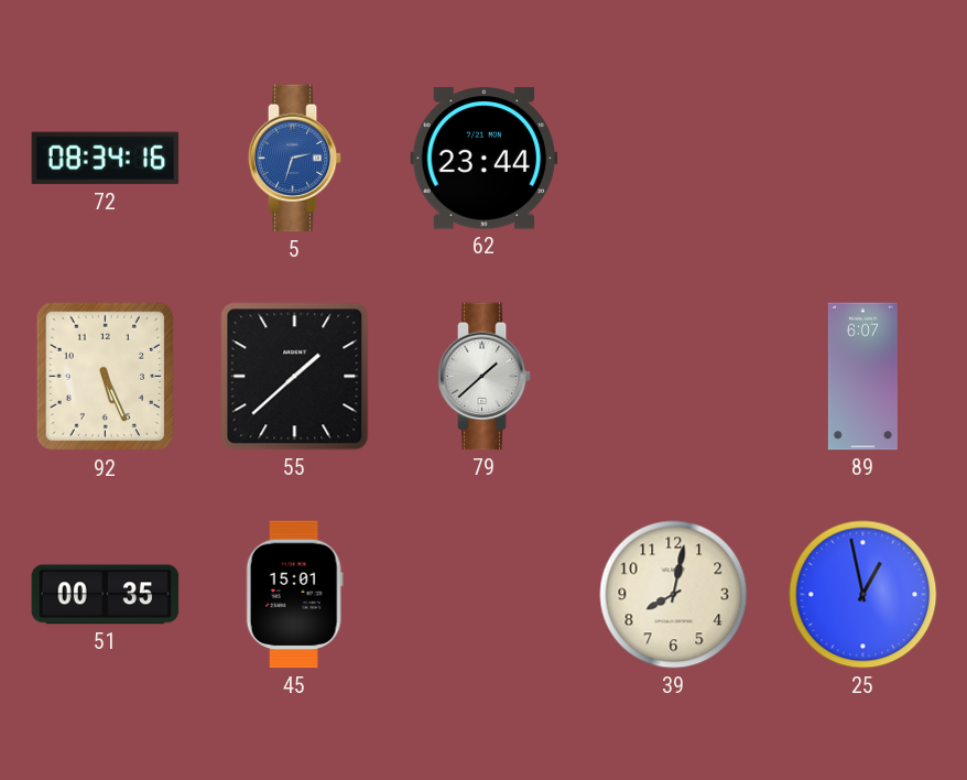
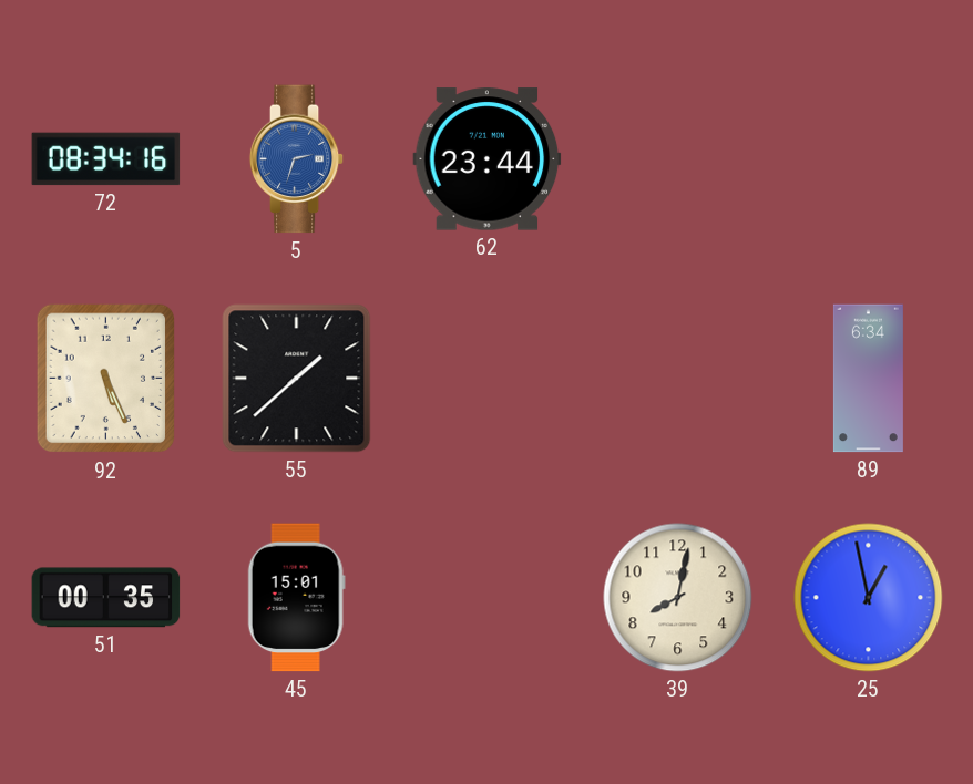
79: 1:38 -> none
89: 6:07 -> 6:34
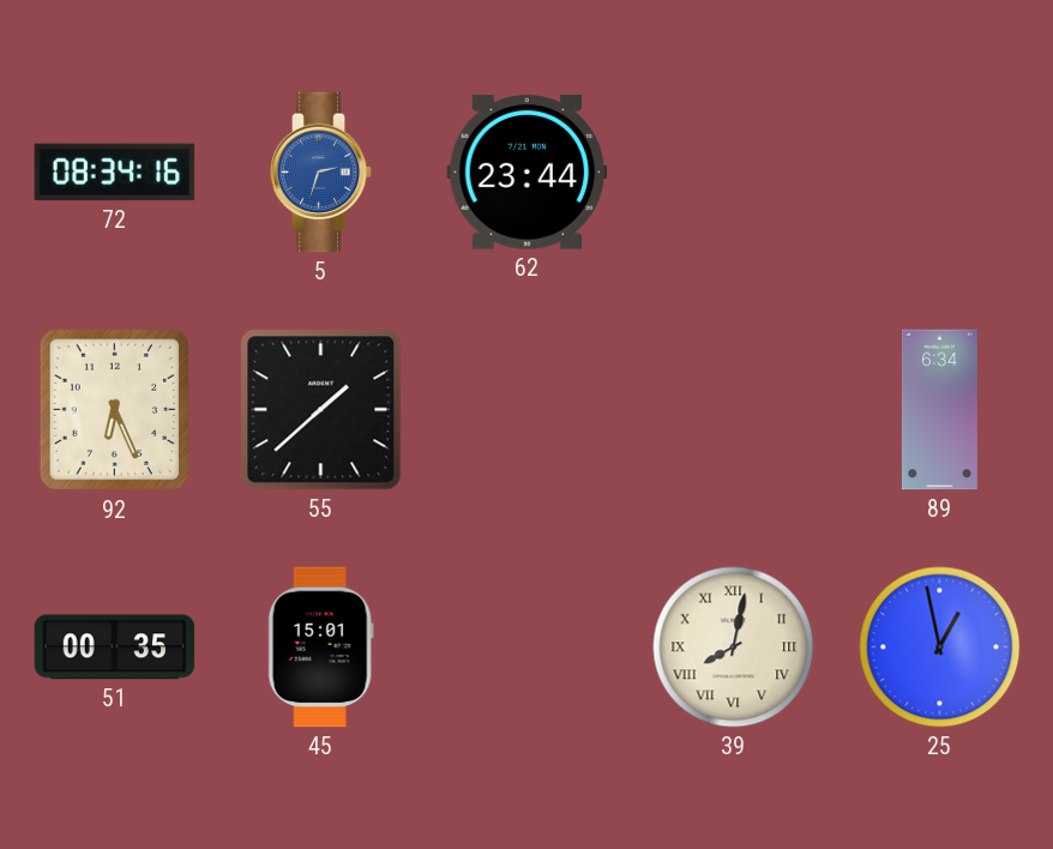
92: 5:26 -> 6:26
39 numerals: Arabic -> Roman
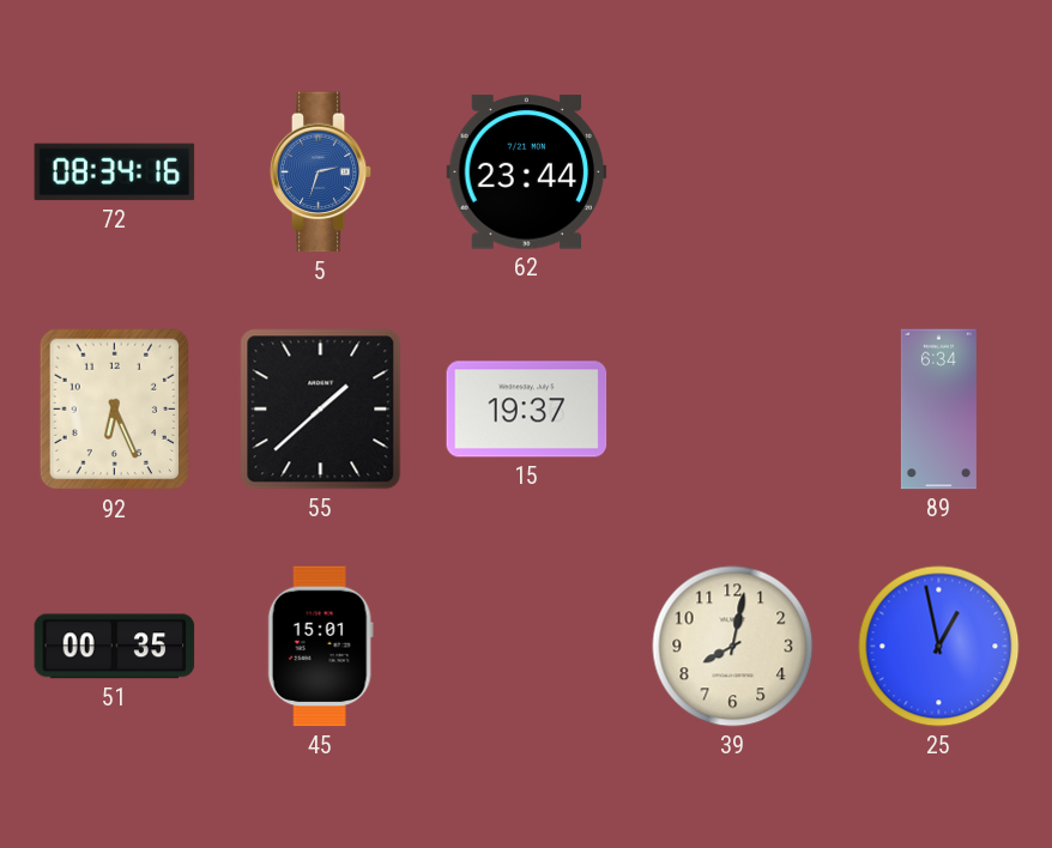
15: none -> 19:37
39 numerals: Roman -> Arabic
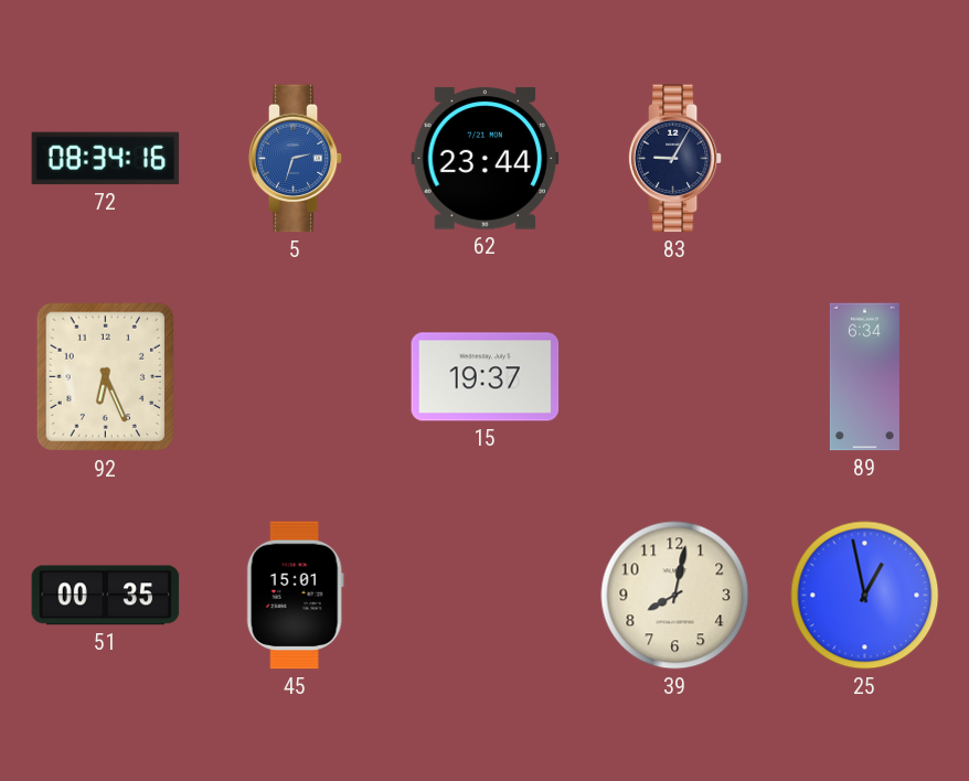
83: none -> 9:05
55: 1:38 -> none
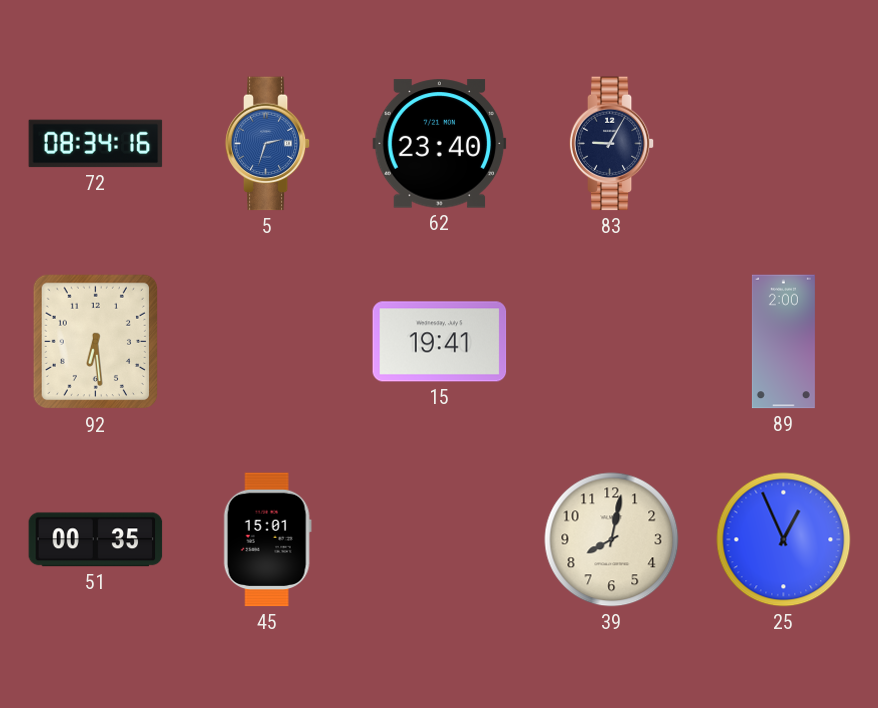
62: 23:44 -> 23:40
92: 6:26 -> 6:29
15: 19:37 -> 19:41
89: 6:34 -> 2:00
25: 12:58 -> 12:56
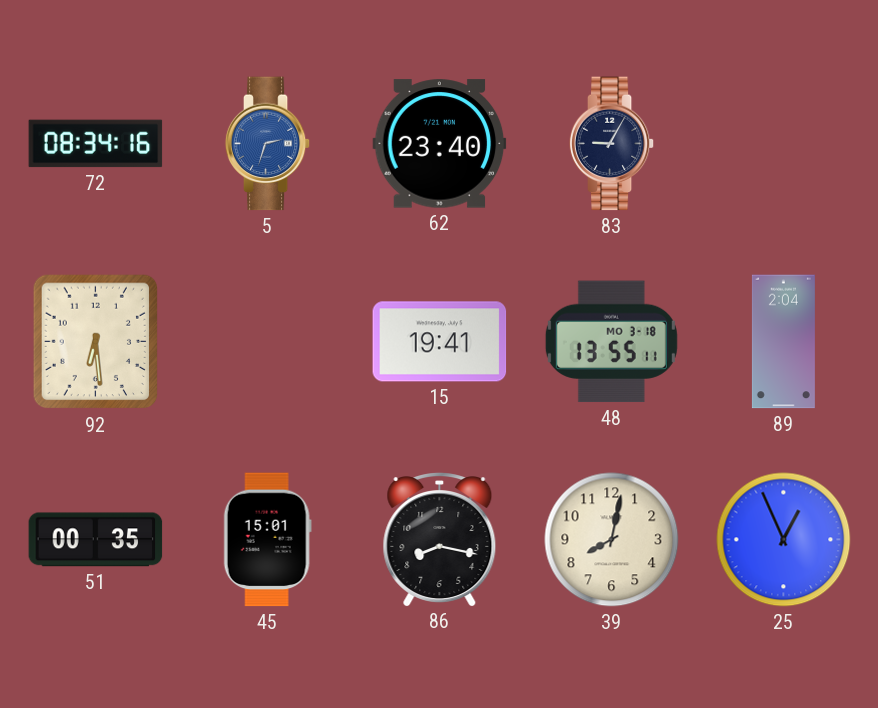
48: none -> 13:55
89: 2:00 -> 2:04
86: none -> 8:17
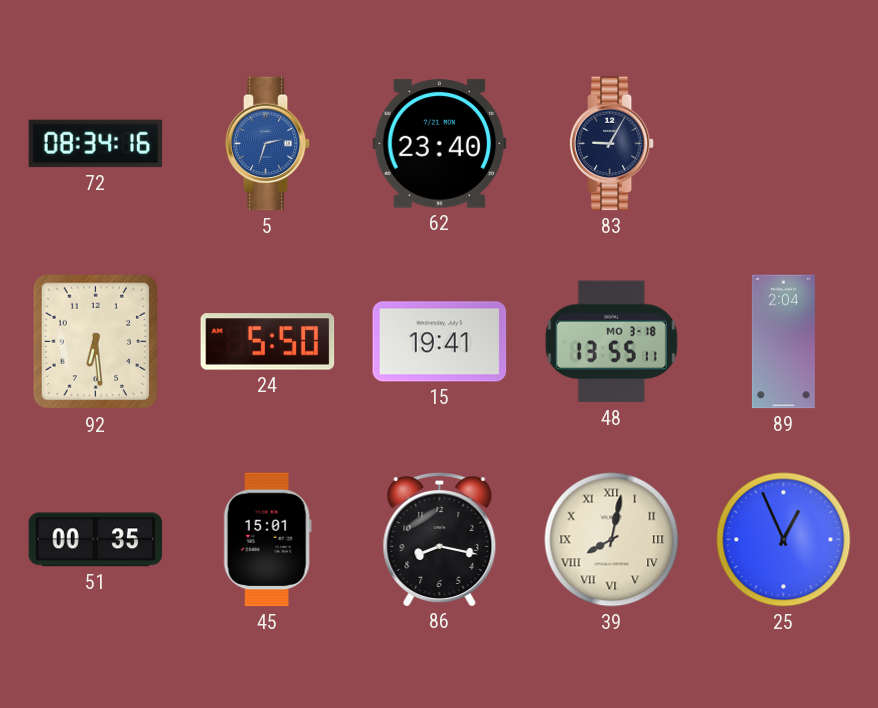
24: none -> 5:50
39 numerals: Arabic -> Roman
